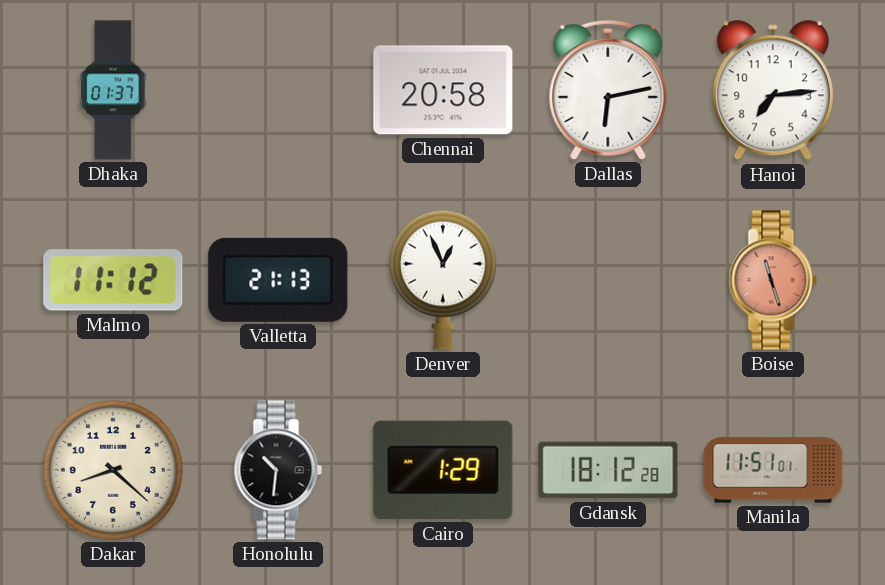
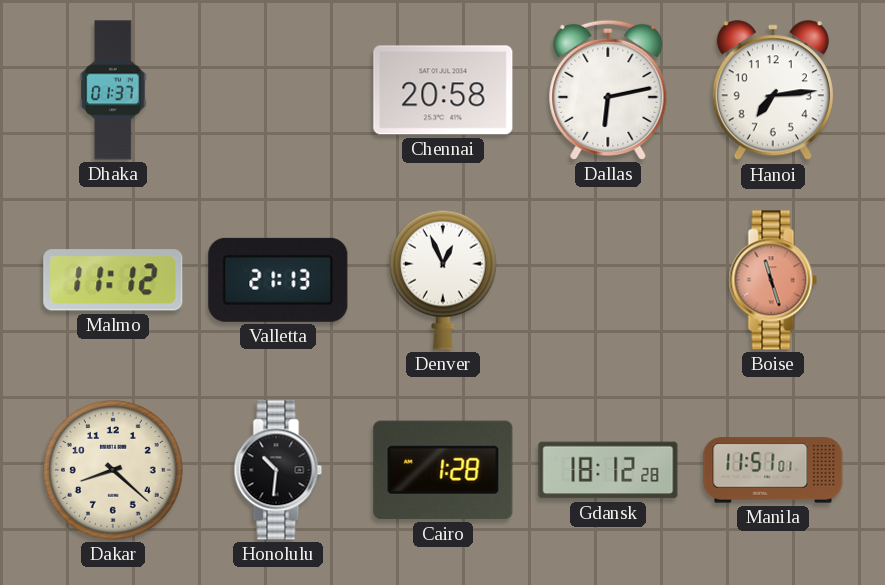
Cairo: 1:29 -> 1:28
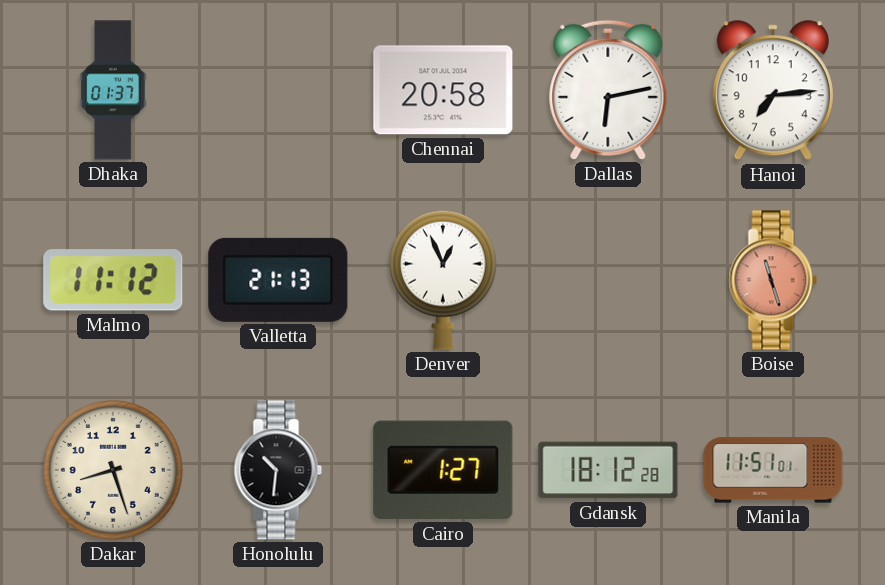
Dakar: 8:22 -> 8:27
Cairo: 1:28 -> 1:27
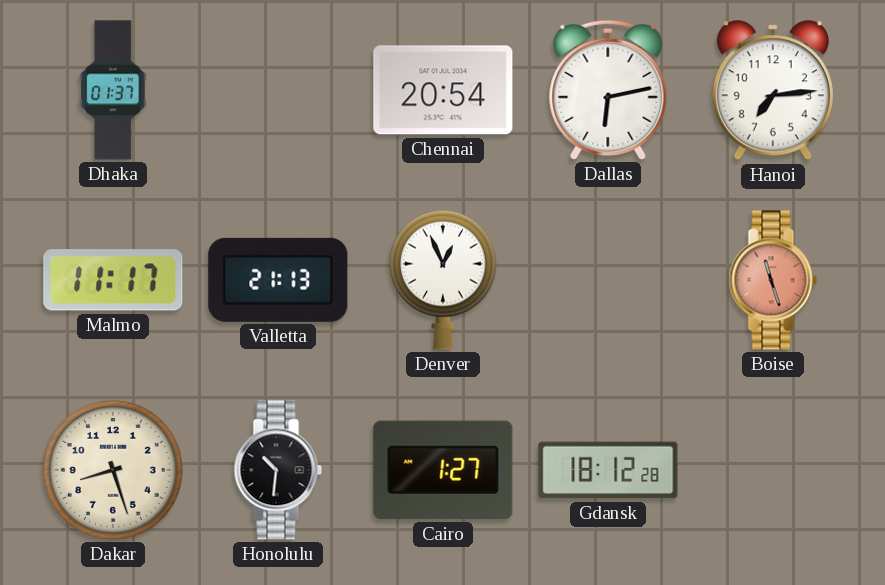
Chennai: 20:58 -> 20:54
Malmo: 11:12 -> 11:17
Manila: 11:51 -> none
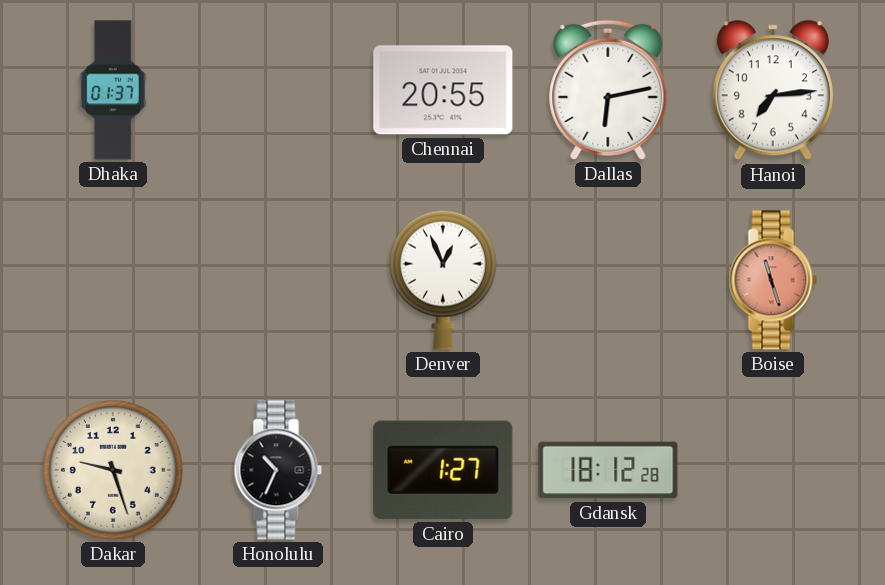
Chennai: 20:54 -> 20:55
Malmo: 11:17 -> none
Valletta: 21:13 -> none
Dakar: 8:27 -> 9:27
Honolulu: 10:31 -> 10:34
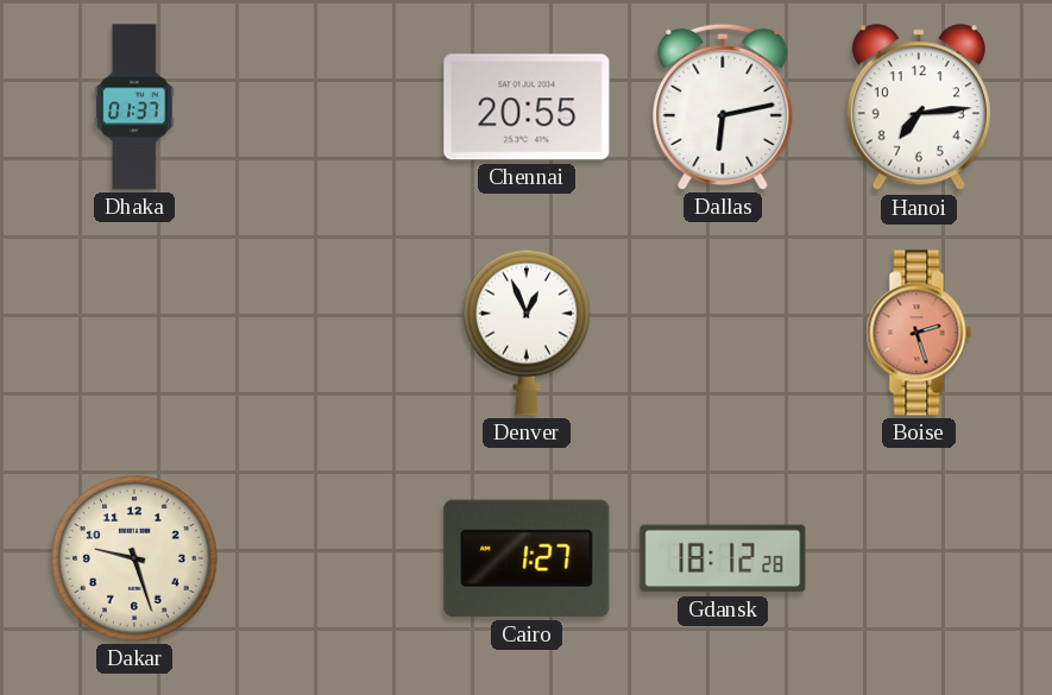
Boise: 11:27 -> 2:27
Honolulu: 10:34 -> none
